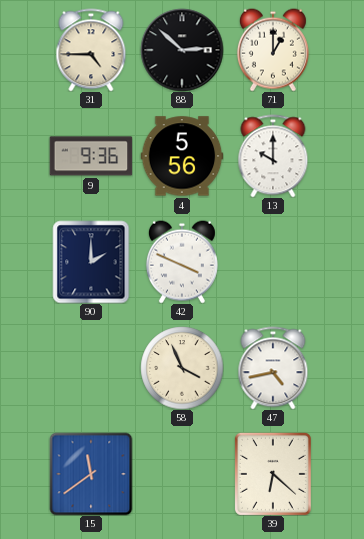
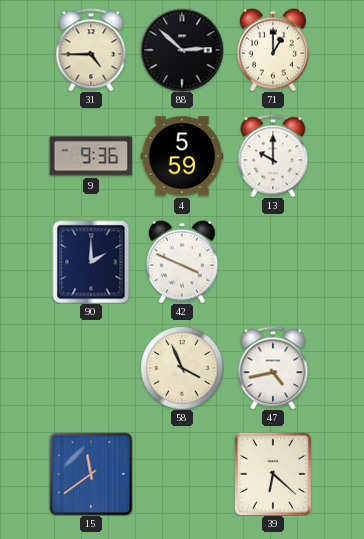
4: 5:56 -> 5:59
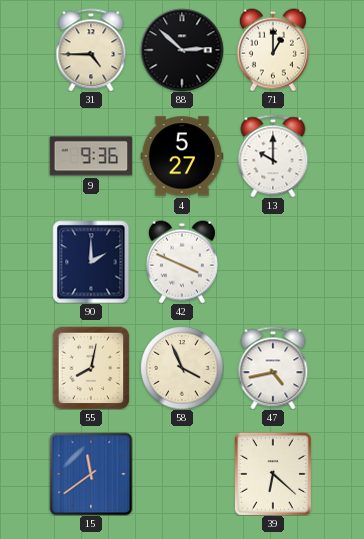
4: 5:59 -> 5:27
55: none -> 8:02
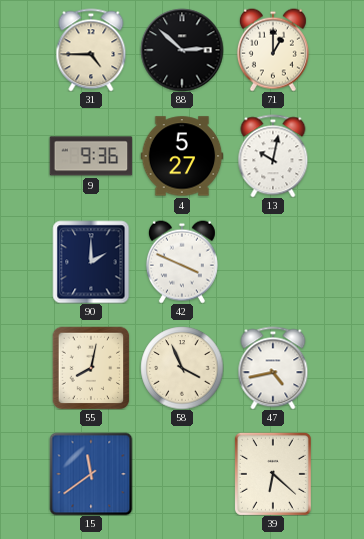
13: 10:00 -> 10:02
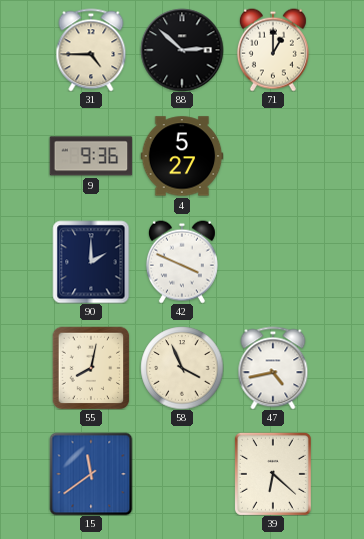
13: 10:02 -> none
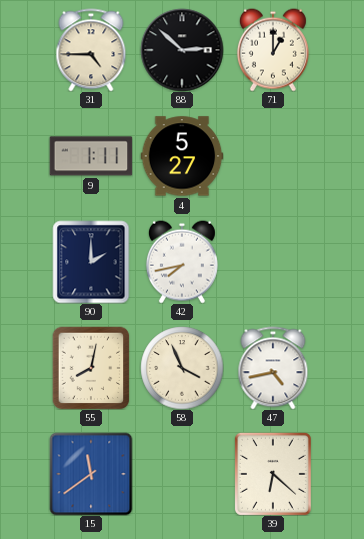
9: 9:36 -> 1:11
42: 3:49 -> 7:43
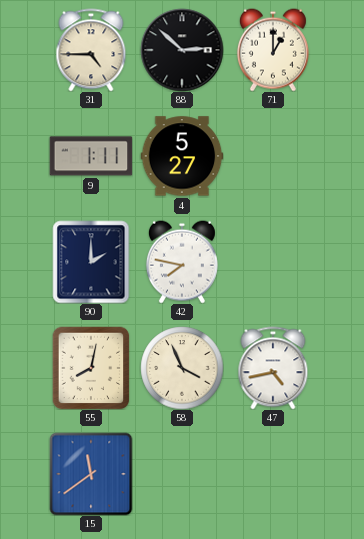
42: 7:43 -> 7:47
39: 6:22 -> none
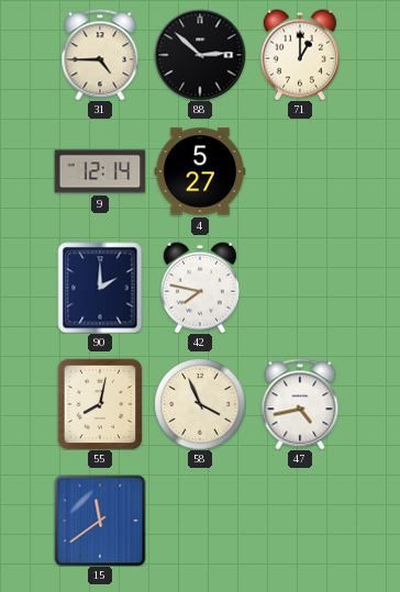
9: 1:11 -> 12:14
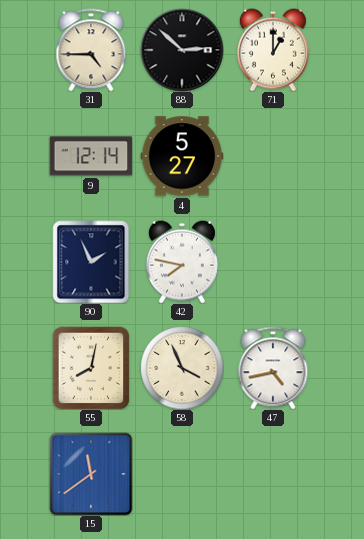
90: 2:00 -> 1:56
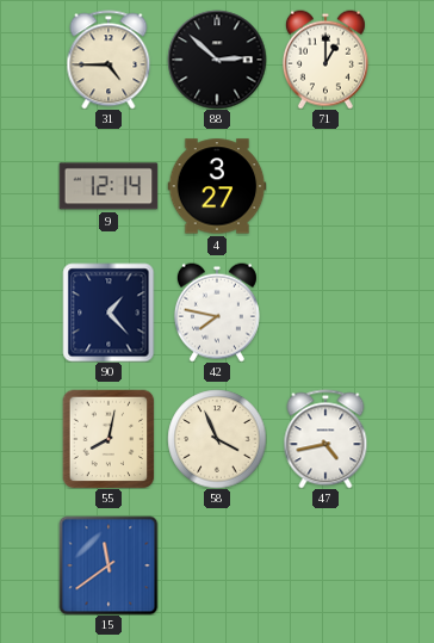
4: 5:27 -> 3:27
90: 1:56 -> 1:23
